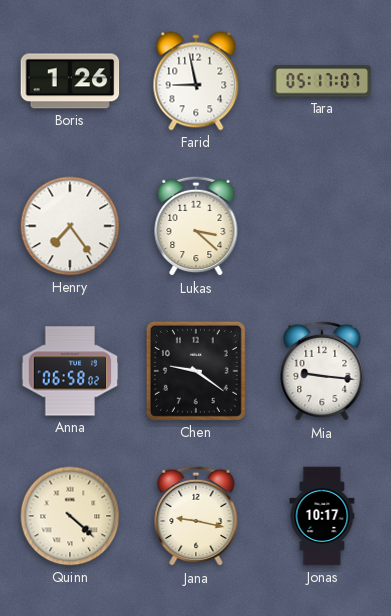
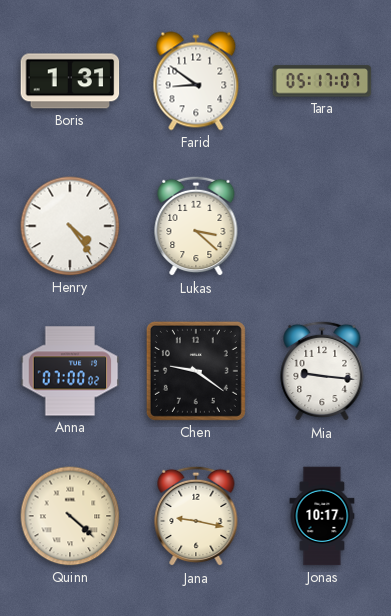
Boris: 1:26 -> 1:31
Farid: 8:58 -> 8:51
Henry: 7:24 -> 4:24
Anna: 06:58 -> 07:00
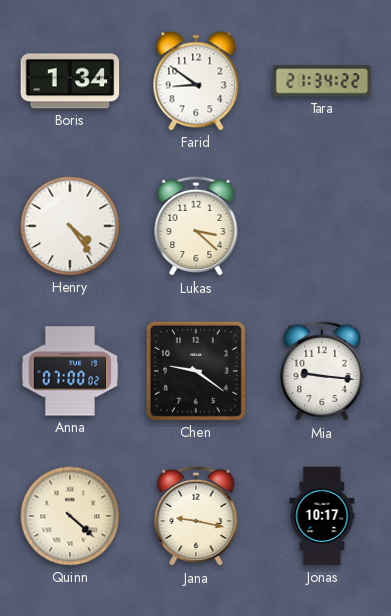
Boris: 1:31 -> 1:34
Tara: 05:17 -> 21:34
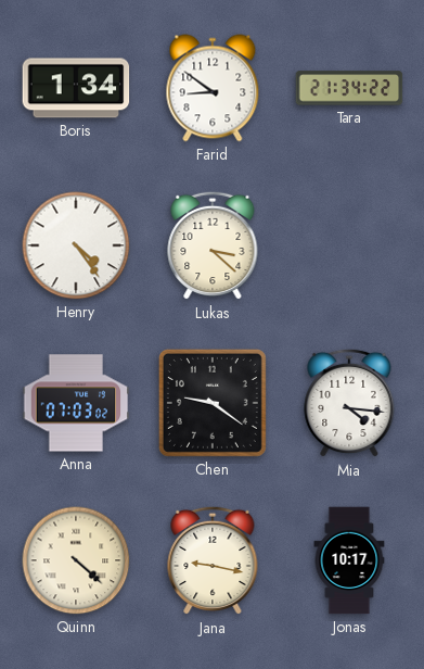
Anna: 07:00 -> 07:03
Mia: 9:16 -> 4:16
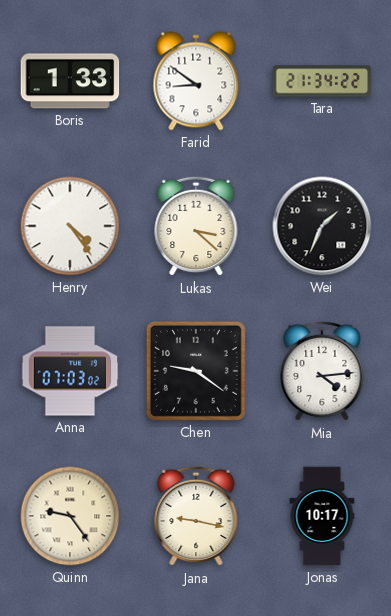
Boris: 1:34 -> 1:33
Wei: none -> 1:34
Mia: 4:16 -> 4:14
Quinn: 4:22 -> 9:24
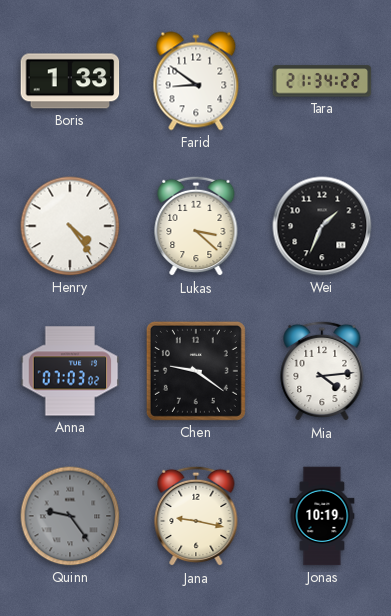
Quinn dial: cream -> grey
Jonas: 10:17 -> 10:19
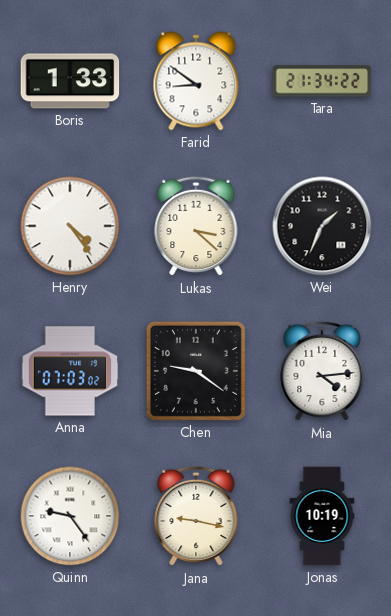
Quinn dial: grey -> white
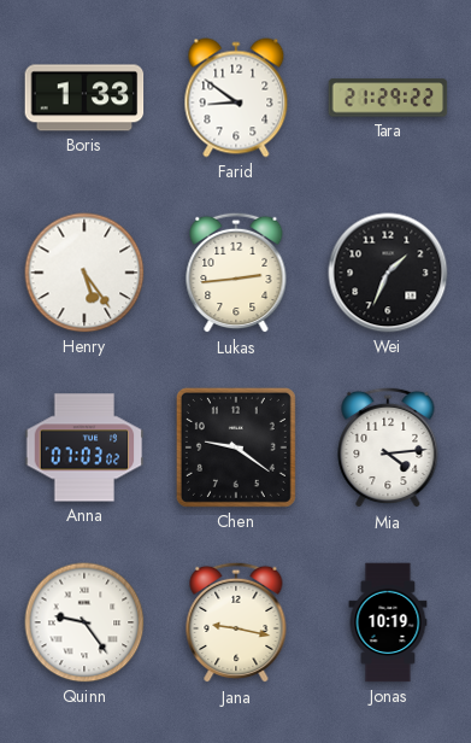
Tara: 21:34 -> 21:29
Henry: 4:24 -> 5:24
Lukas: 3:22 -> 2:44
